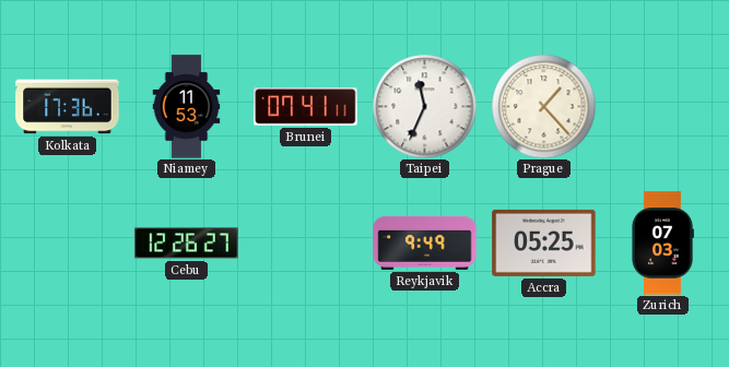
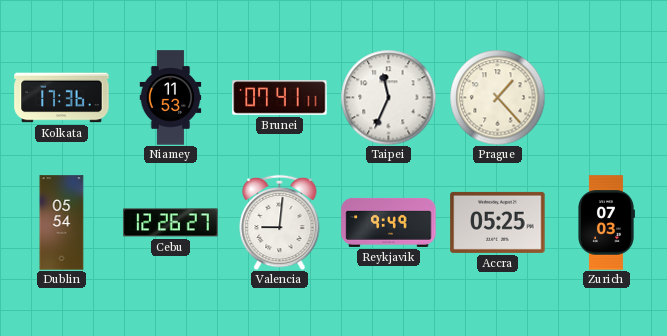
Dublin: none -> 05:54
Valencia: none -> 9:01
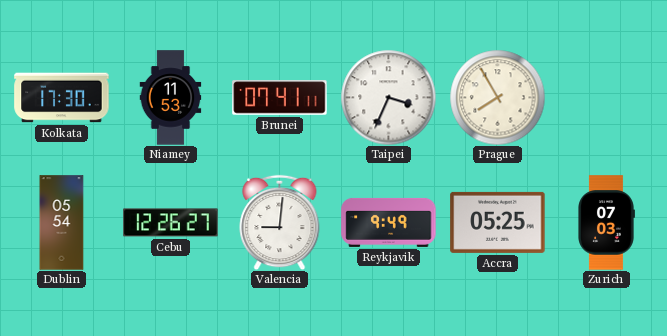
Kolkata: 17:36 -> 17:30
Taipei: 11:34 -> 3:34
Prague: 1:23 -> 7:55
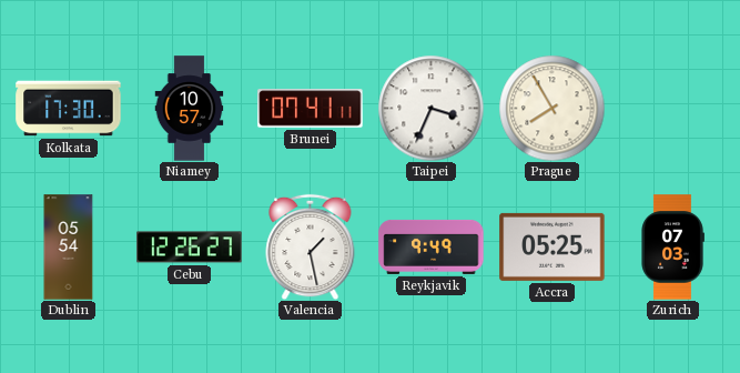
Niamey: 11:53 -> 10:57
Valencia: 9:01 -> 1:28
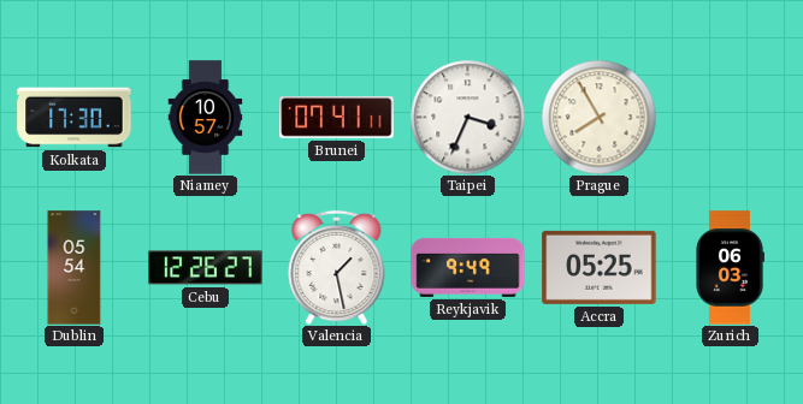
Zurich: 07:03 -> 06:03
